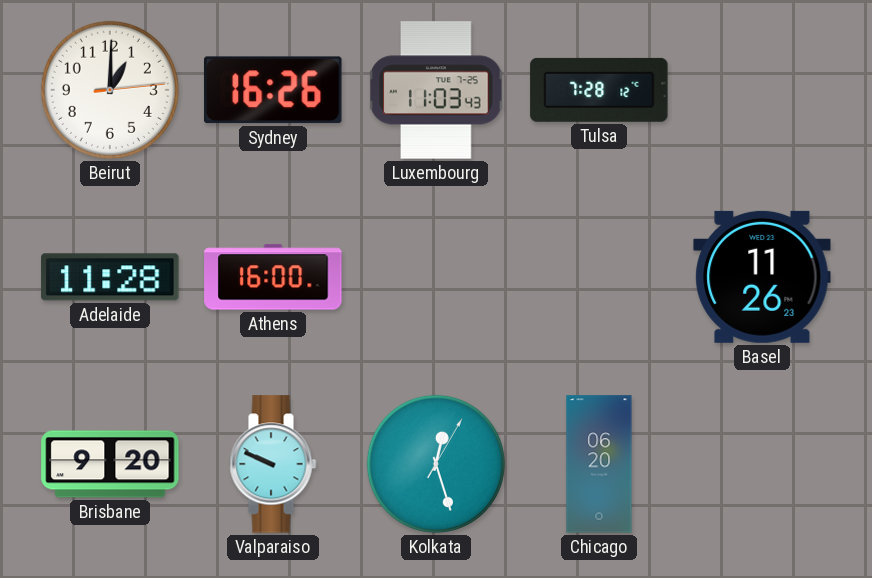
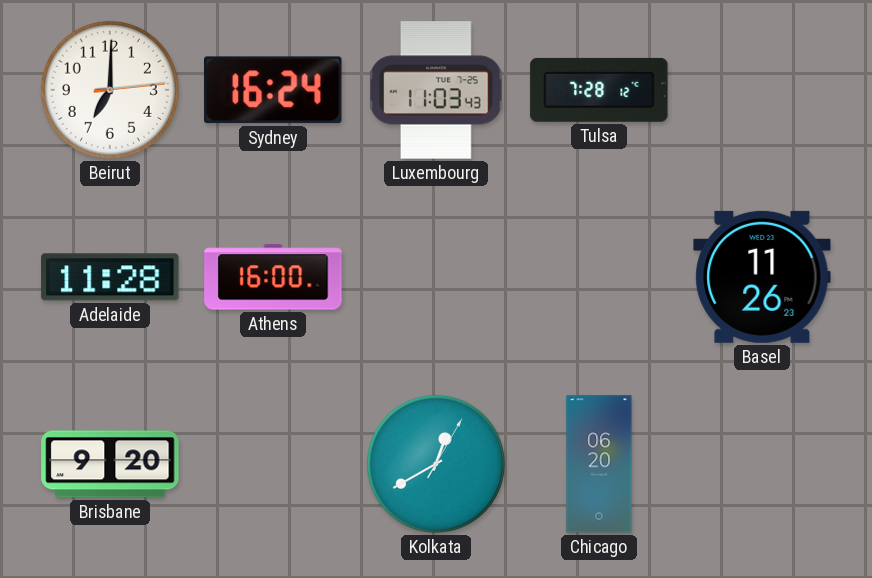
Beirut: 1:00 -> 7:00
Sydney: 16:26 -> 16:24
Valparaiso: 9:49 -> none
Kolkata: 12:27 -> 12:40
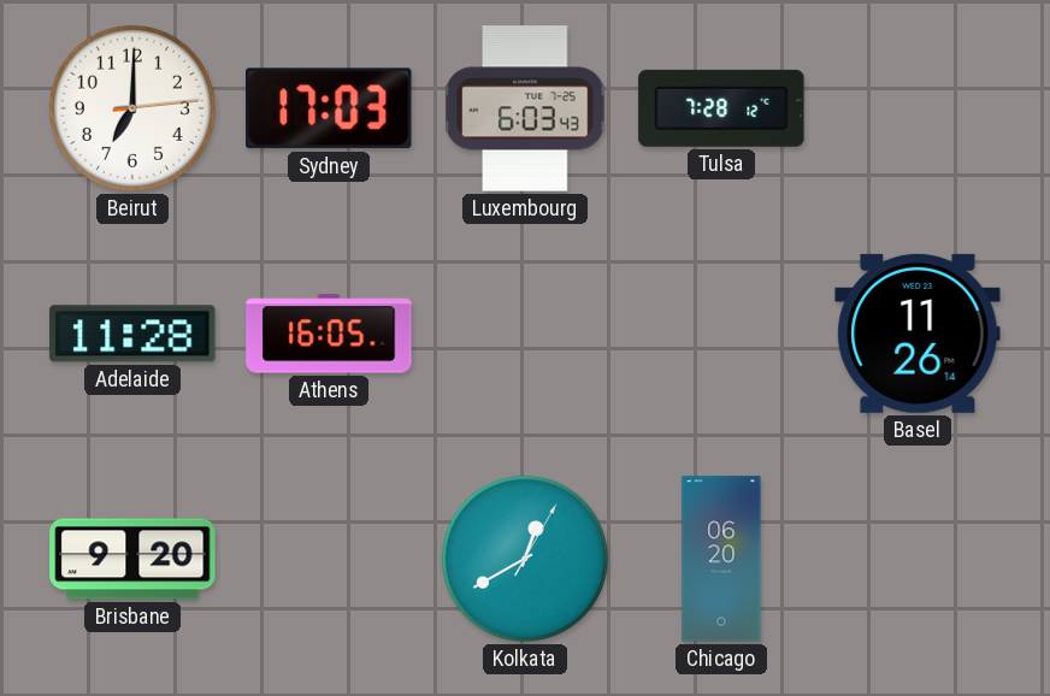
Sydney: 16:24 -> 17:03
Luxembourg: 11:03 -> 6:03
Athens: 16:00 -> 16:05
Basel: 11:26:23 -> 11:26:14
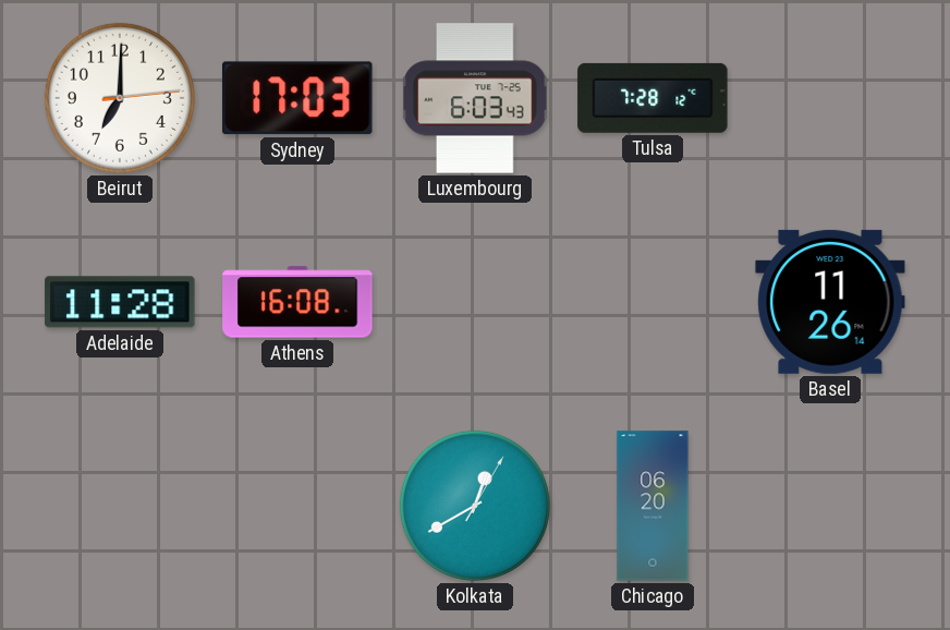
Athens: 16:05 -> 16:08
Brisbane: 9:20 -> none
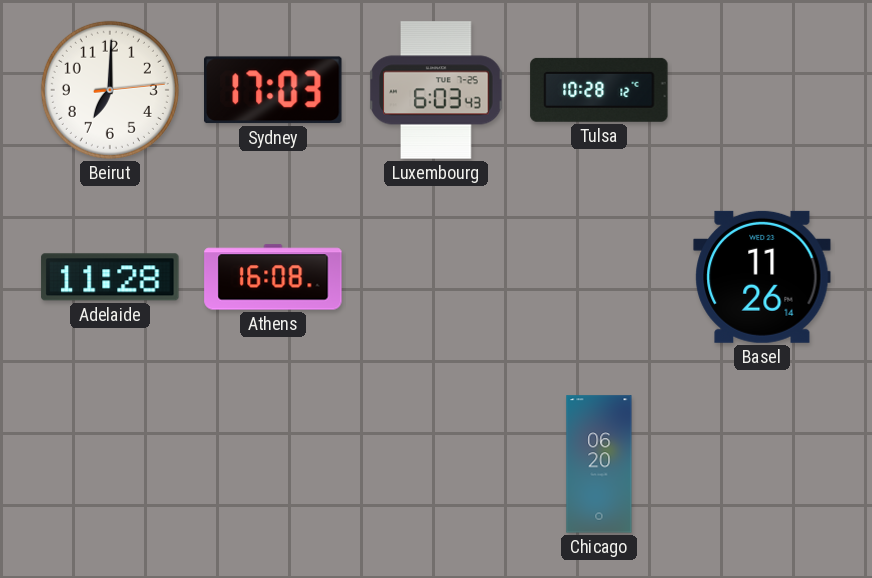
Tulsa: 7:28 -> 10:28
Kolkata: 12:40 -> none
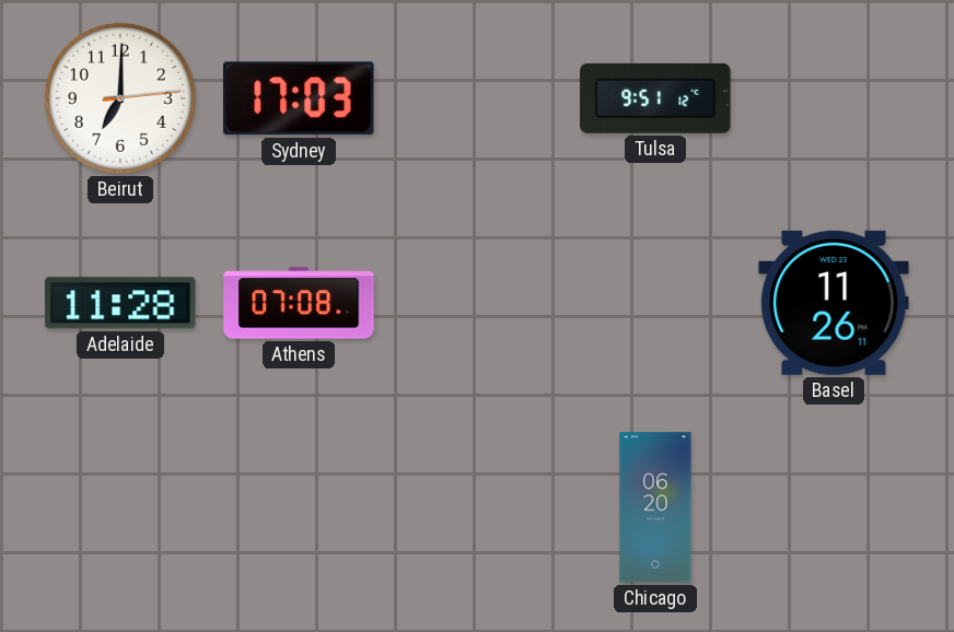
Luxembourg: 6:03 -> none
Tulsa: 10:28 -> 9:51
Athens: 16:08 -> 07:08
Basel: 11:26:14 -> 11:26:11
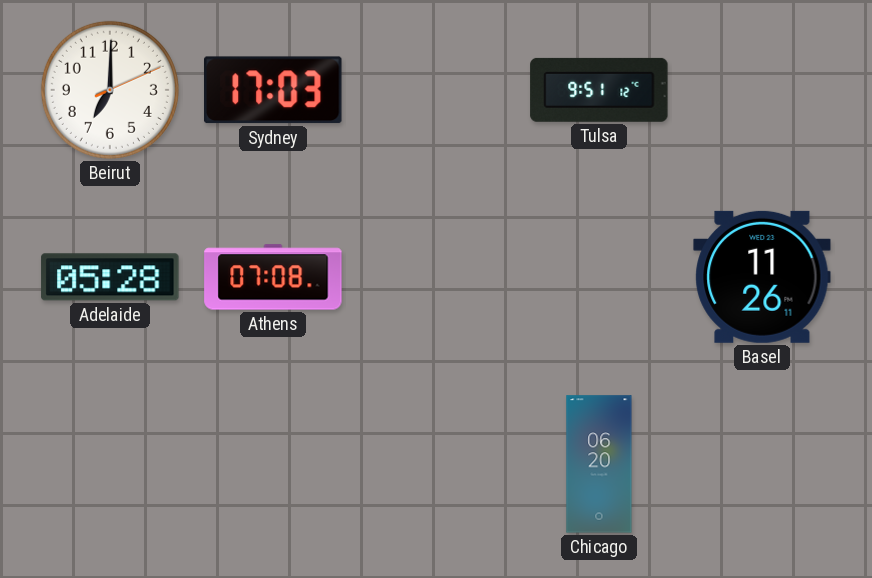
Beirut: 7:00:14 -> 7:00:11
Adelaide: 11:28 -> 05:28
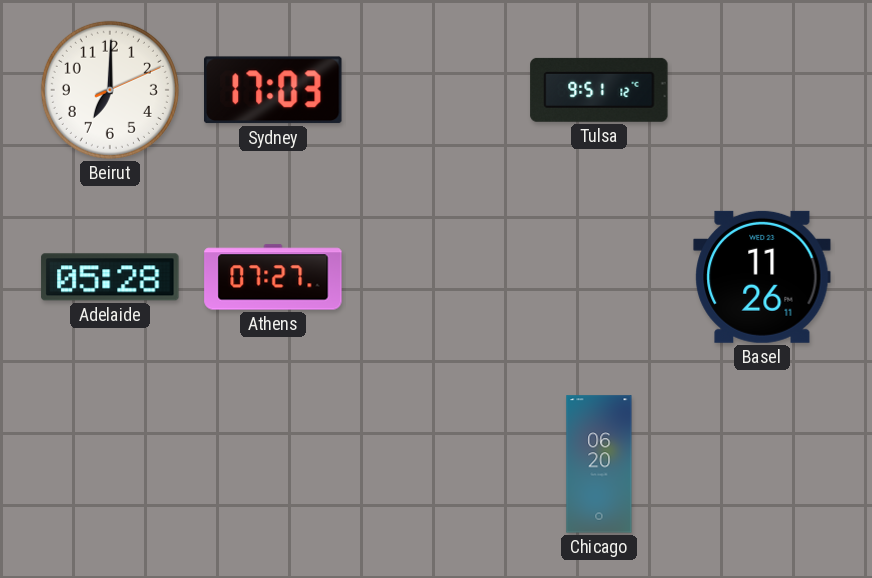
Athens: 07:08 -> 07:27
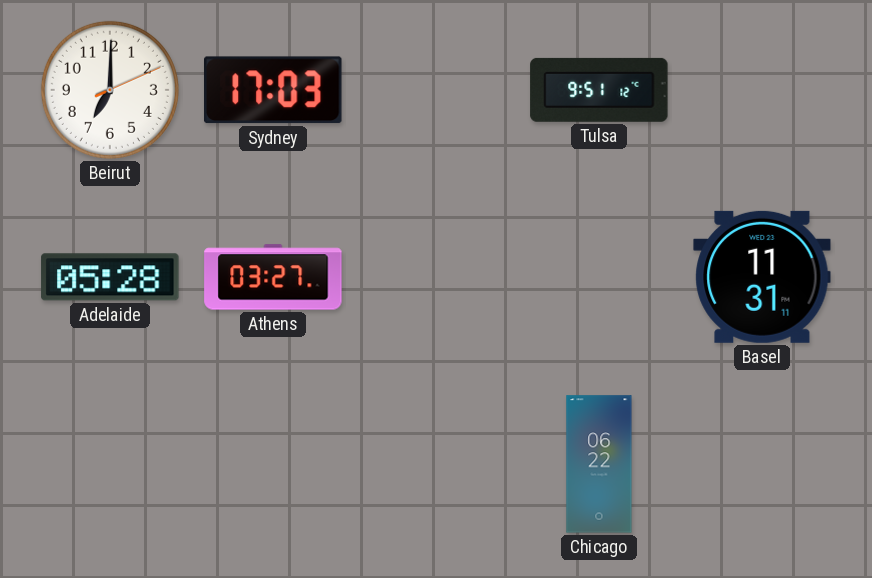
Athens: 07:27 -> 03:27
Basel: 11:26 -> 11:31
Chicago: 06:20 -> 06:22
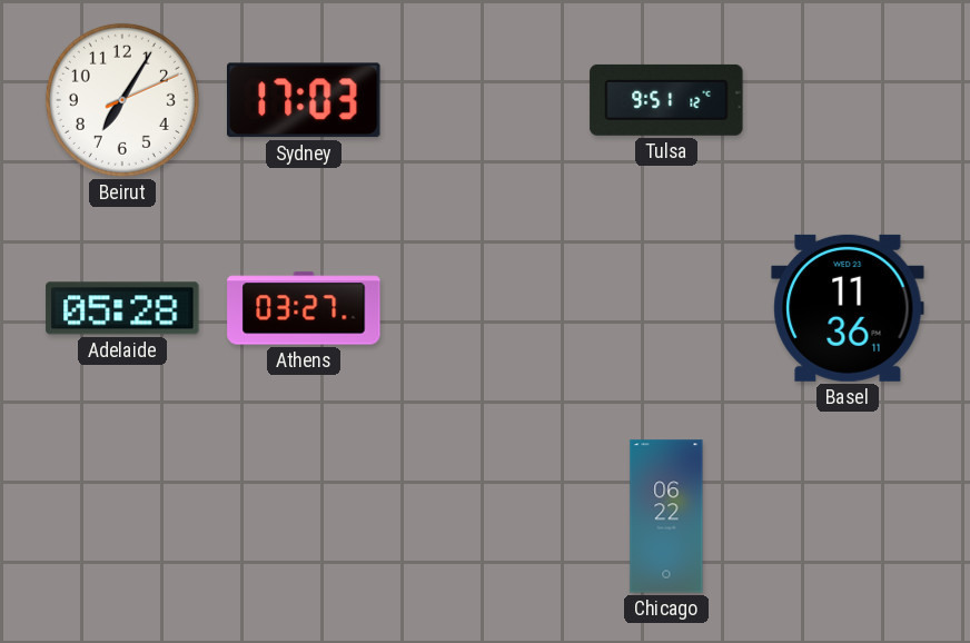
Beirut: 7:00 -> 7:05
Basel: 11:31 -> 11:36
